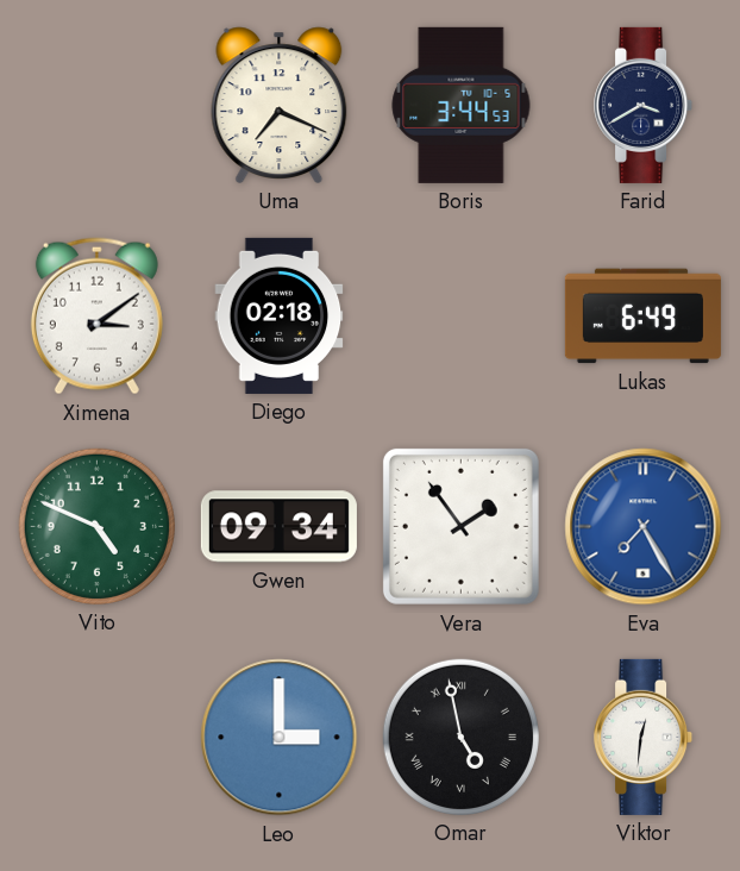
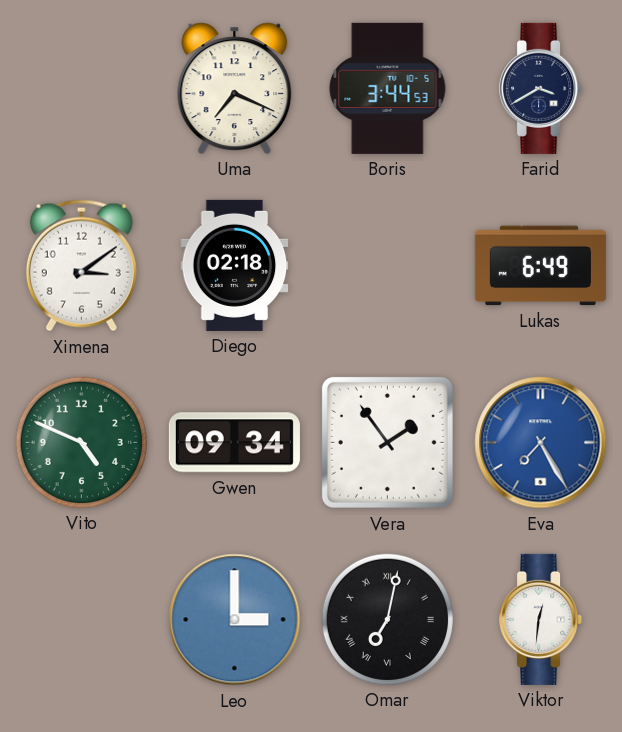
Omar: 4:58 -> 7:02
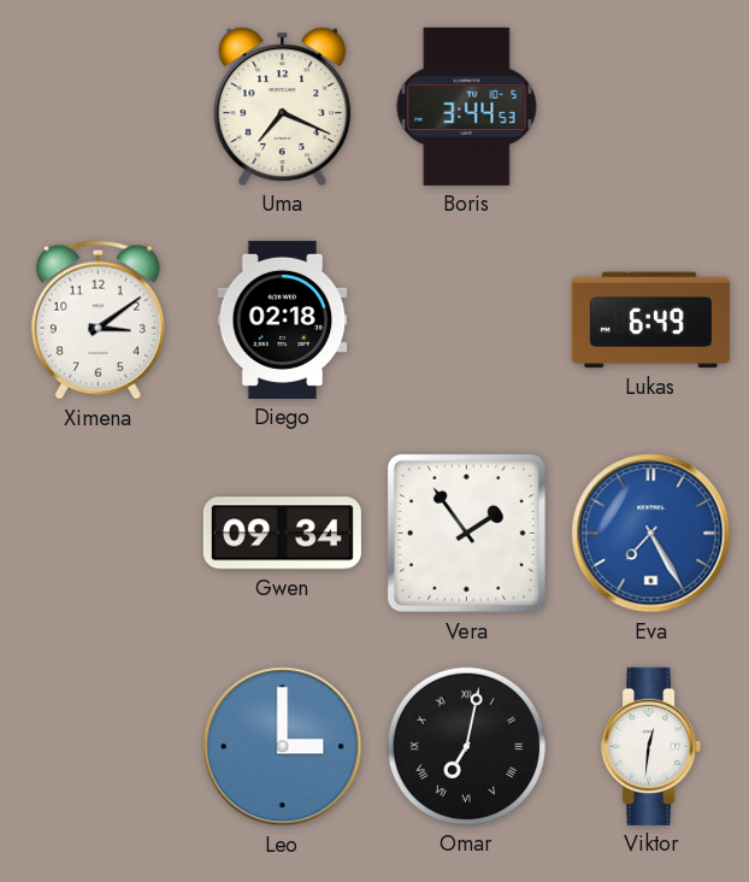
Farid: 3:40 -> none
Vito: 4:49 -> none
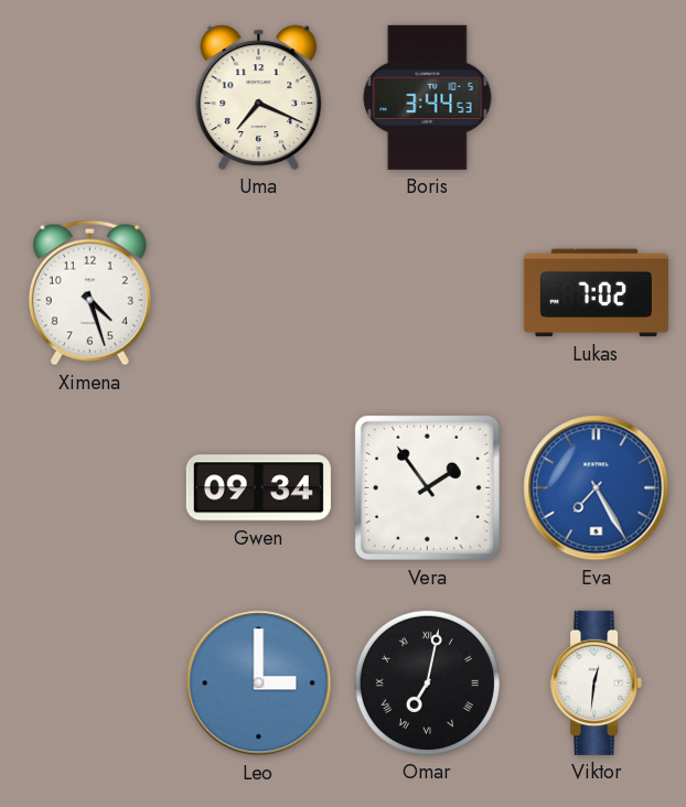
Ximena: 3:09 -> 4:27
Diego: 02:18 -> none
Lukas: 6:49 -> 7:02
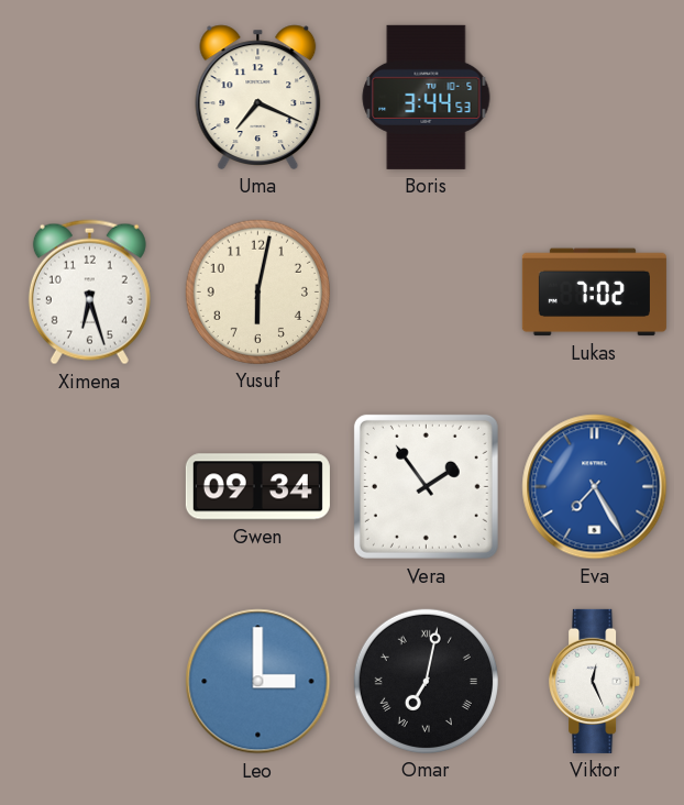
Ximena: 4:27 -> 6:27
Yusuf: none -> 6:02
Viktor: 12:31 -> 12:26
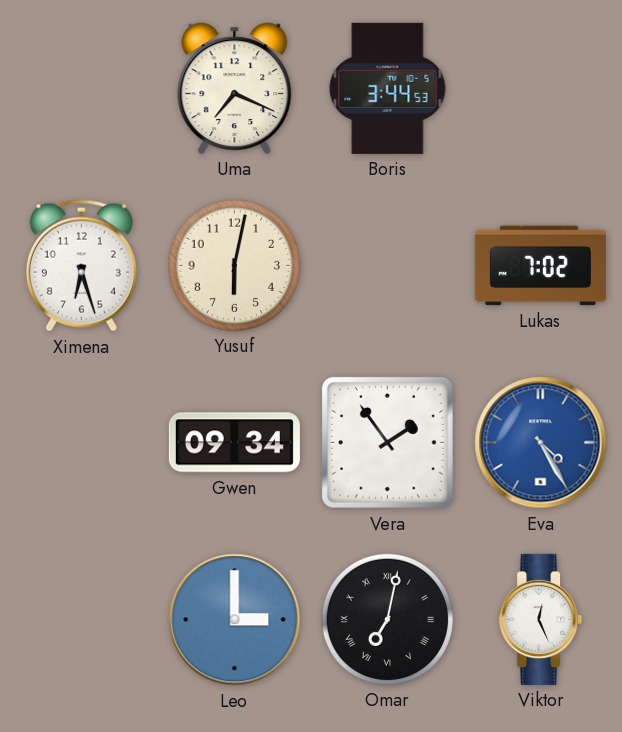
Eva: 7:25 -> 4:25
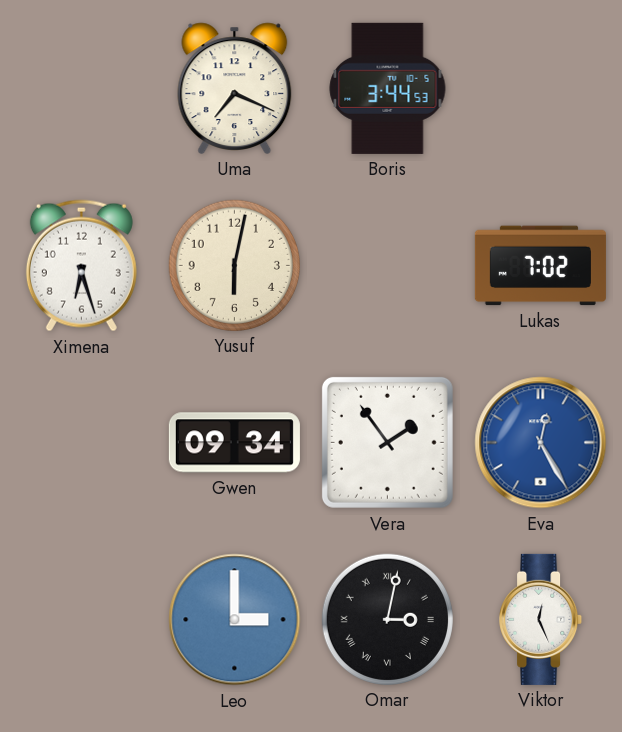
Eva: 4:25 -> 12:25
Omar: 7:02 -> 3:02
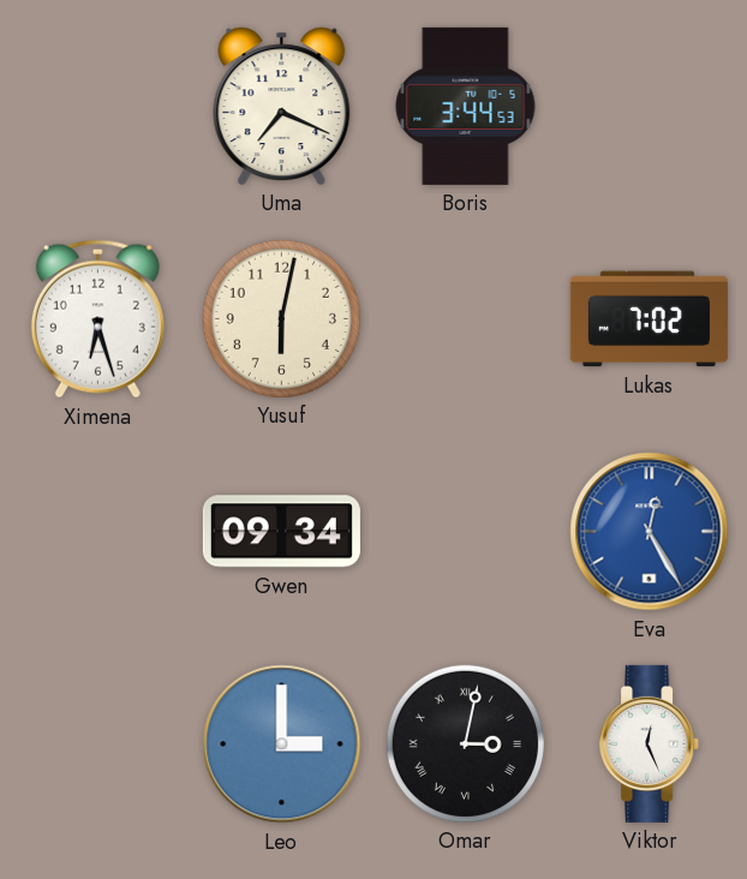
Vera: 1:54 -> none
